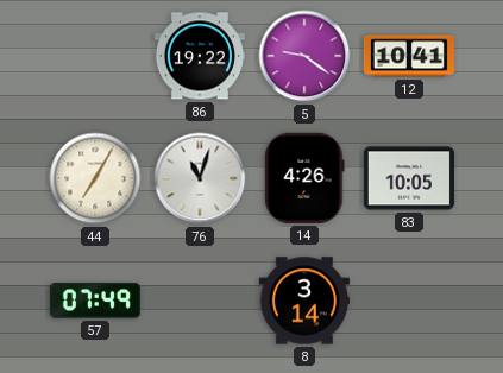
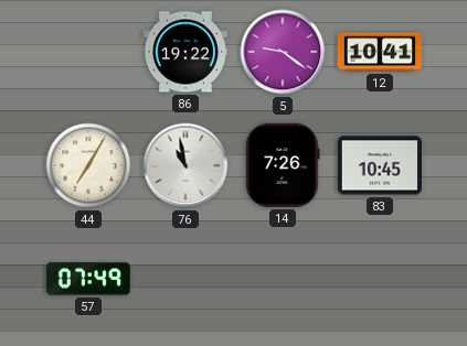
76: 11:03 -> 10:58
14: 4:26 -> 7:26
83: 10:05 -> 10:45
8: 3:14 -> none
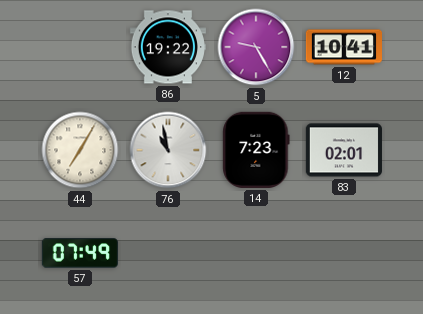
5: 9:21 -> 9:25
14: 7:26 -> 7:23
83: 10:45 -> 02:01
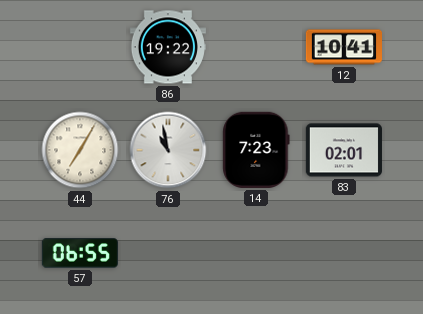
5: 9:25 -> none
57: 07:49 -> 06:55
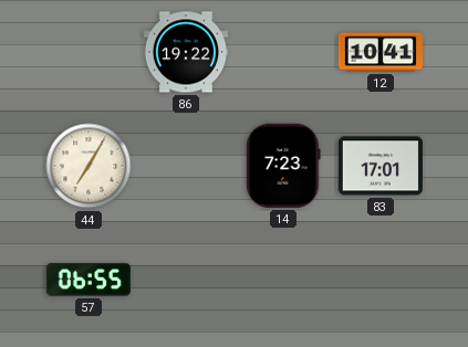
76: 10:58 -> none
83: 02:01 -> 17:01
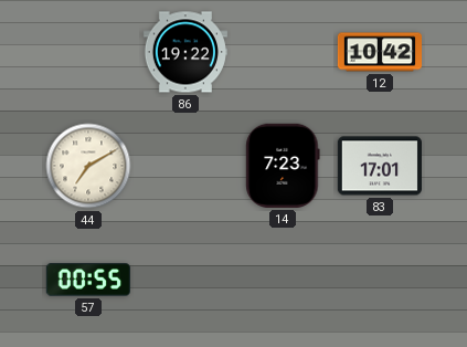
12: 10:41 -> 10:42
44: 7:05 -> 7:10
57: 06:55 -> 00:55
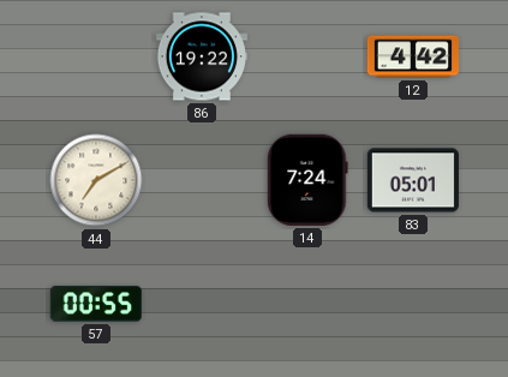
12: 10:42 -> 4:42
14: 7:23 -> 7:24
83: 17:01 -> 05:01
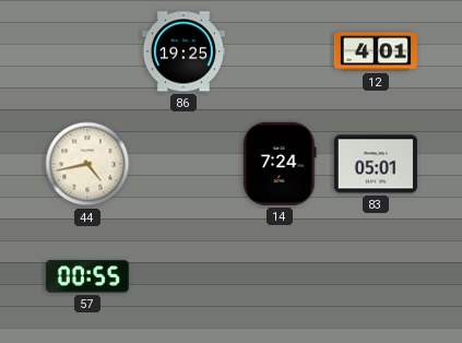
86: 19:22 -> 19:25
12: 4:42 -> 4:01
44: 7:10 -> 4:43
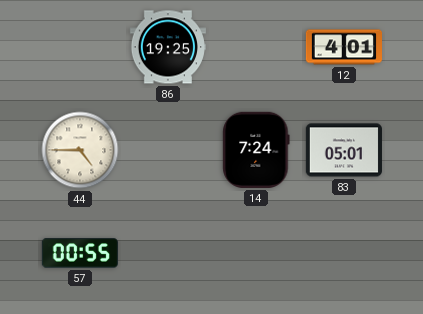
44: 4:43 -> 4:45
